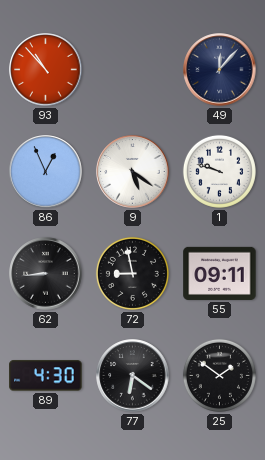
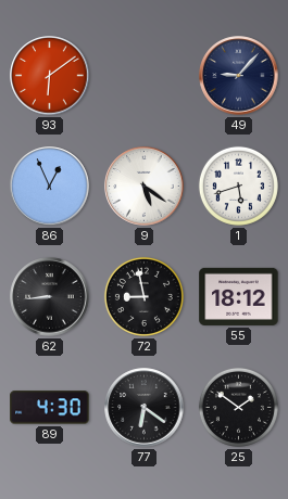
93: 10:53 -> 6:09
49: 12:07 -> 9:07
1: 9:48 -> 5:42
55: 09:11 -> 18:12
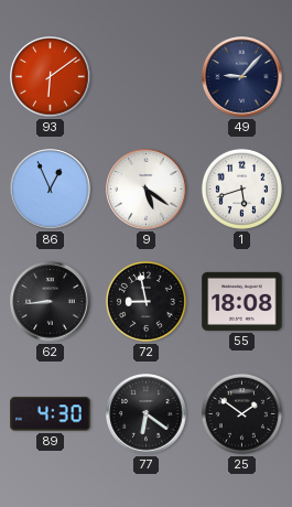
55: 18:12 -> 18:08
